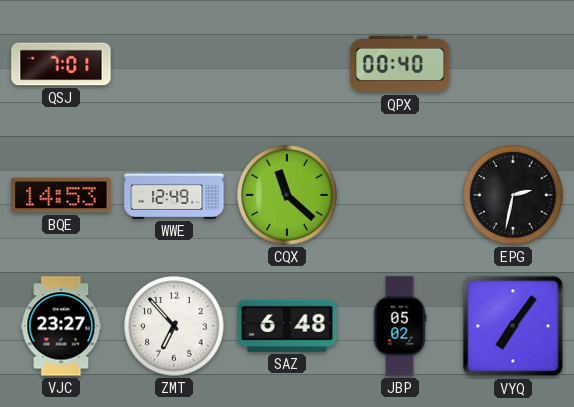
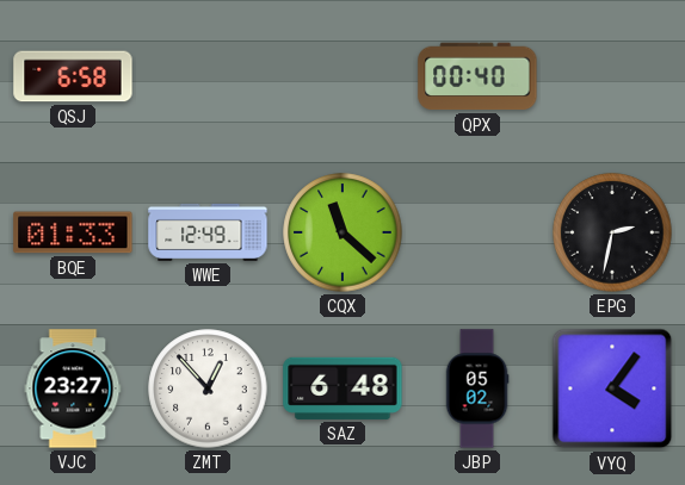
QSJ: 7:01 -> 6:58
BQE: 14:53 -> 01:33
ZMT: 6:53 -> 12:53
VYQ: 7:06 -> 4:06
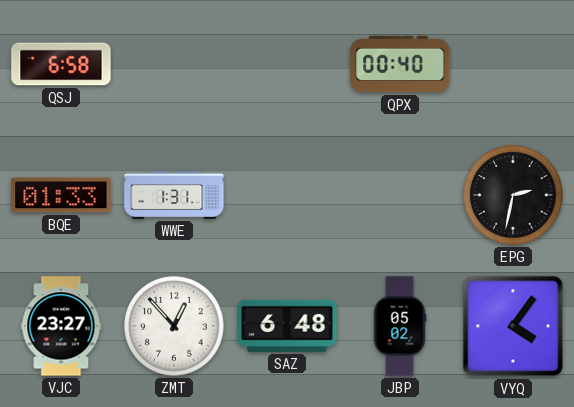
WWE: 12:49 -> 1:31
CQX: 11:22 -> none
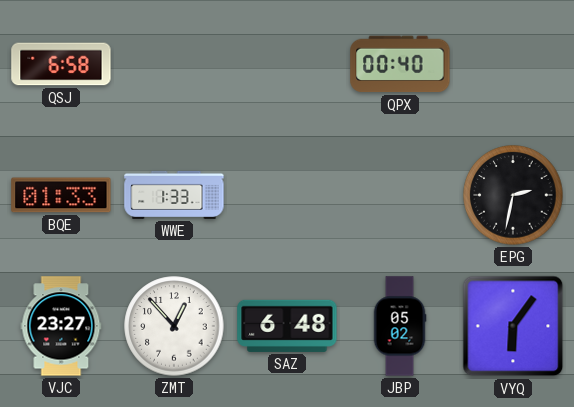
WWE: 1:31 -> 1:33
VYQ: 4:06 -> 6:06
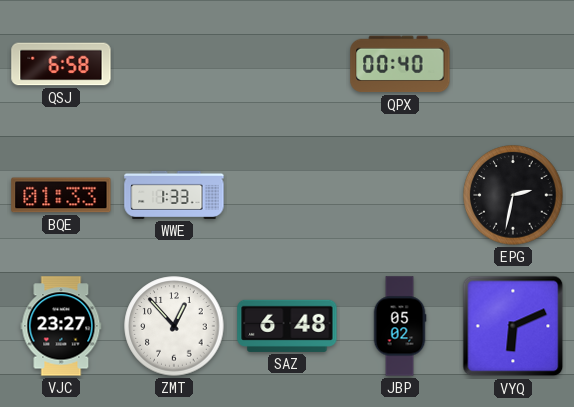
VYQ: 6:06 -> 6:11
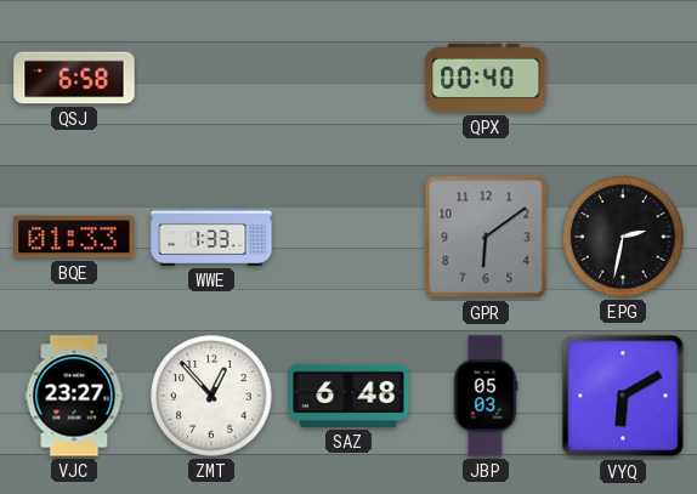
GPR: none -> 6:09
JBP: 05:02 -> 05:03
VYQ: 6:11 -> 6:10
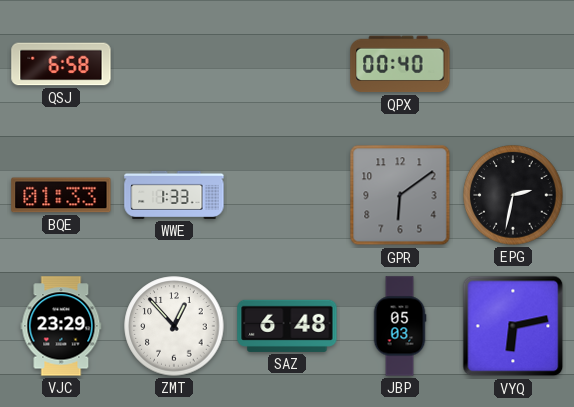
VJC: 23:27 -> 23:29
VYQ: 6:10 -> 6:13
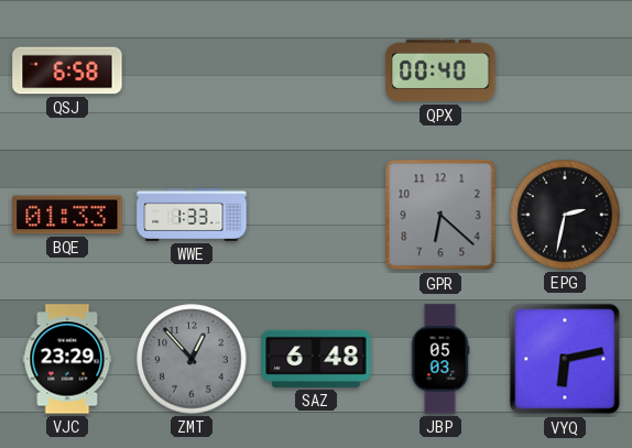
GPR: 6:09 -> 6:22
ZMT dial: white -> grey
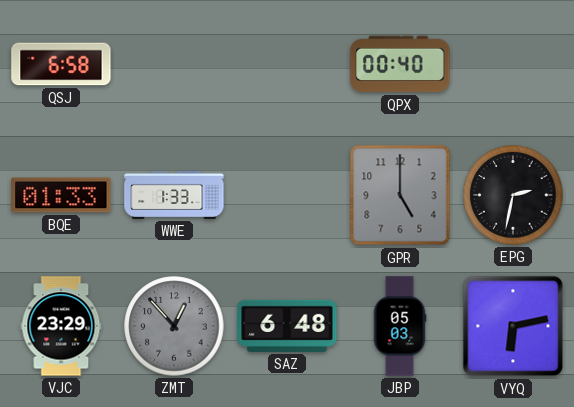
GPR: 6:22 -> 5:00
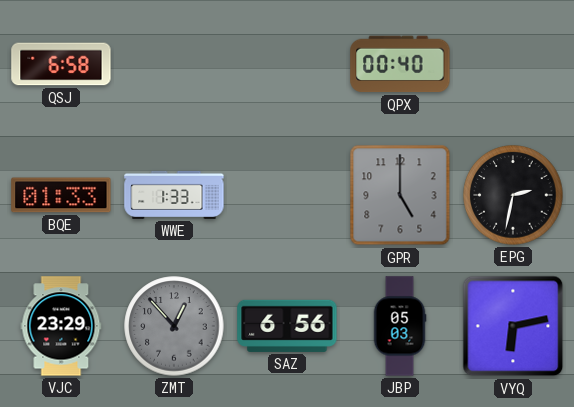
SAZ: 6:48 -> 6:56
